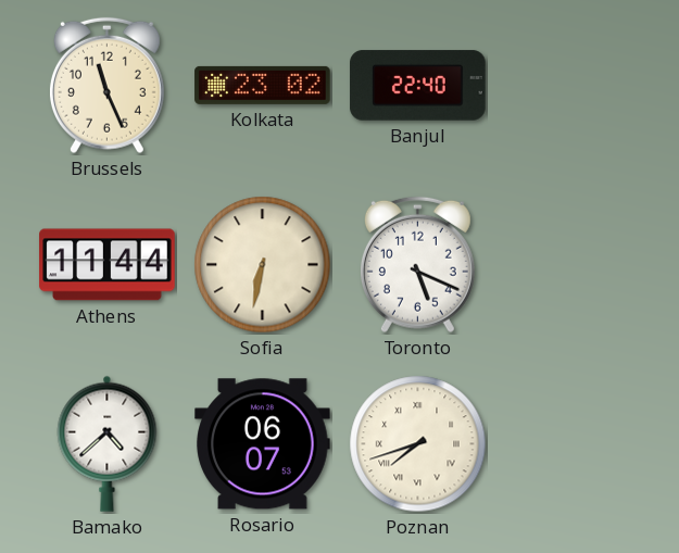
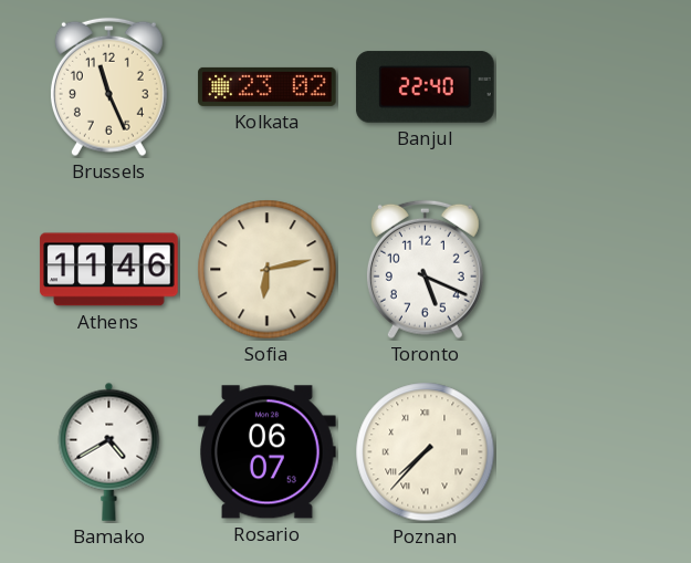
Athens: 11:44 -> 11:46
Sofia: 6:32 -> 6:13
Bamako: 4:38 -> 4:40
Poznan: 7:42 -> 7:37
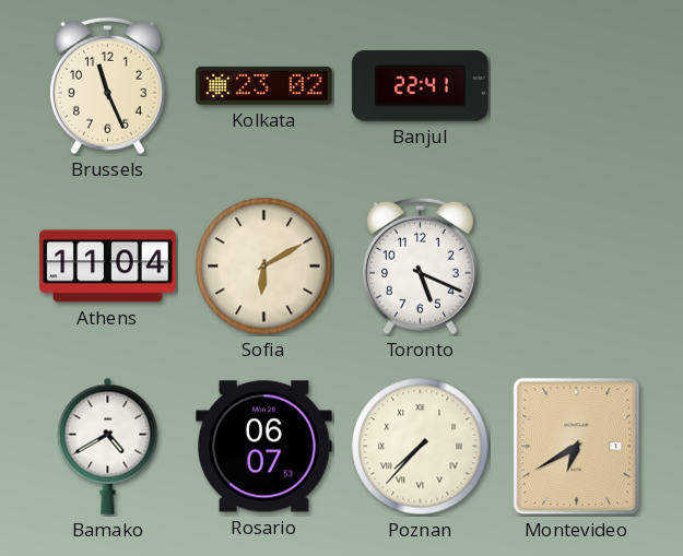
Banjul: 22:40 -> 22:41
Athens: 11:46 -> 11:04
Sofia: 6:13 -> 6:10
Montevideo: none -> 6:40
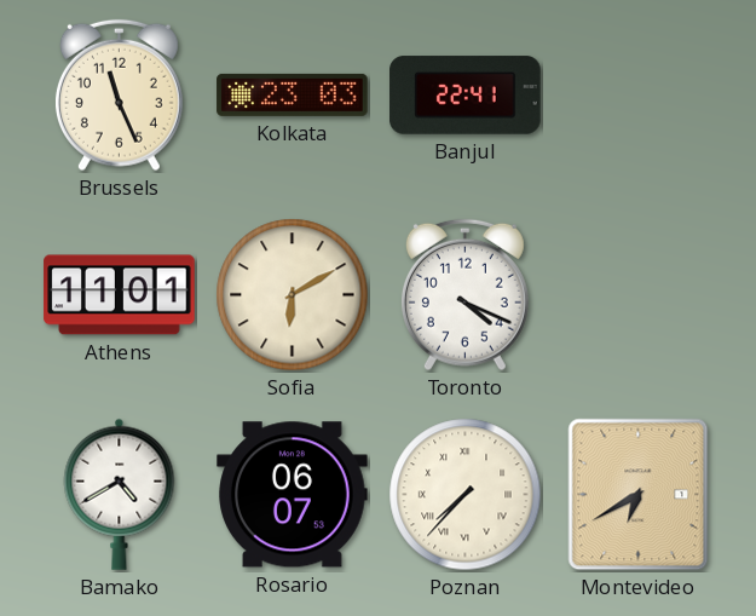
Kolkata: 23:02 -> 23:03
Athens: 11:04 -> 11:01
Toronto: 5:19 -> 4:19
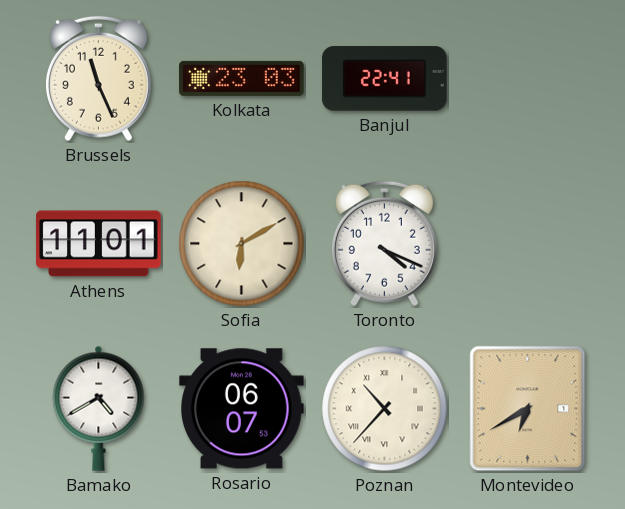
Poznan: 7:37 -> 10:37
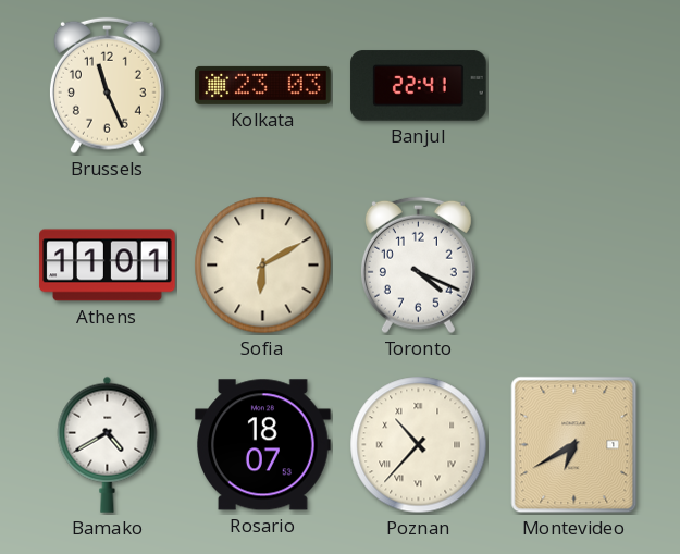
Rosario: 06:07 -> 18:07
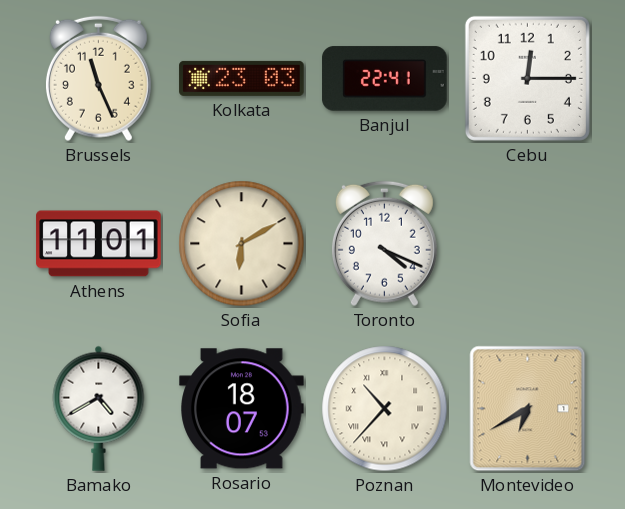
Cebu: none -> 12:15
